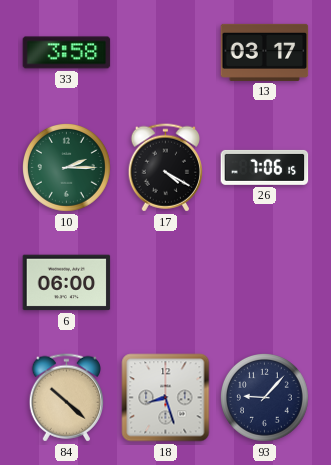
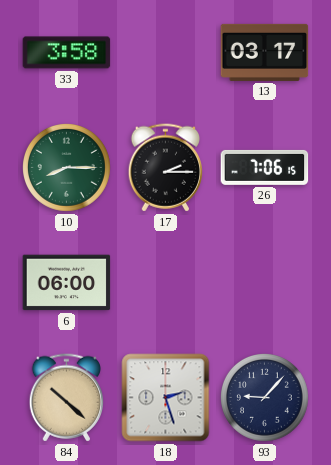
10: 2:15 -> 8:15
17: 4:20 -> 2:15
18: 8:27 -> 2:27
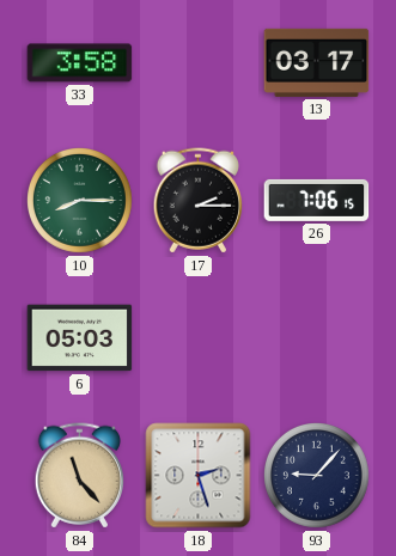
6: 06:00 -> 05:03
84: 10:22 -> 11:23
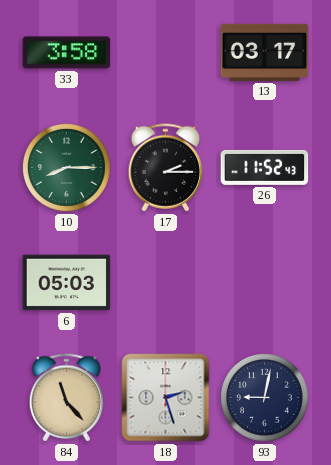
26: 7:06 -> 11:52
93: 9:07 -> 9:02
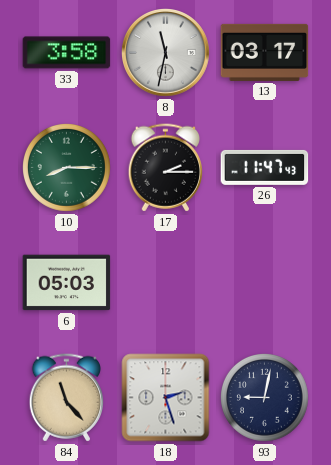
8: none -> 11:32
26: 11:52 -> 11:47
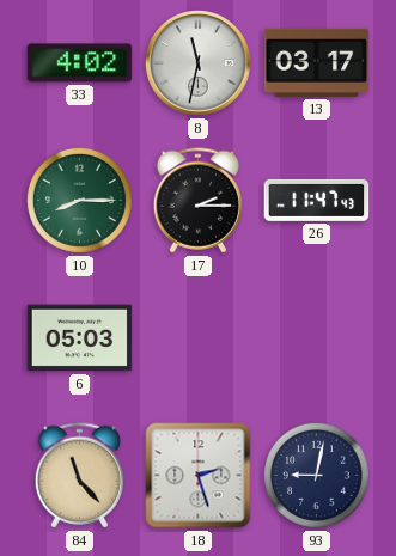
33: 3:58 -> 4:02
